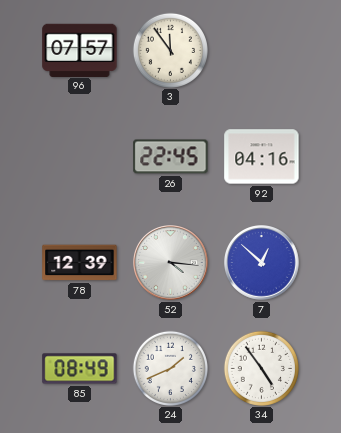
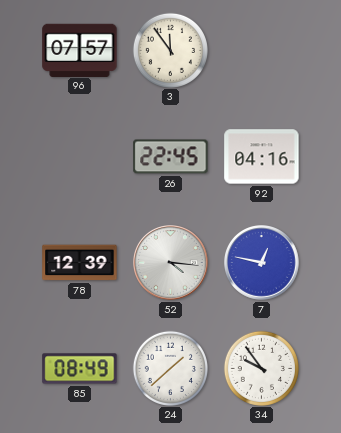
7: 12:52 -> 12:47
24: 1:41 -> 1:38
34: 4:54 -> 9:54
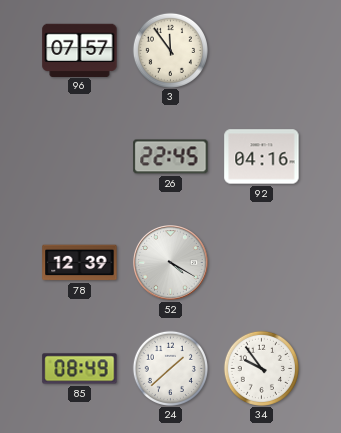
52: 4:16 -> 4:20
7: 12:47 -> none
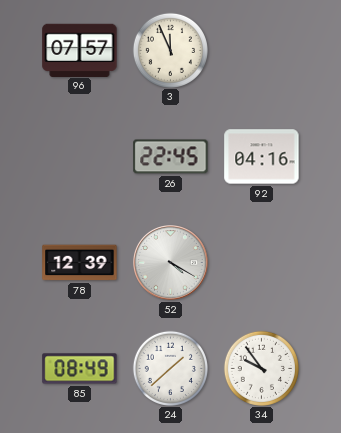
3: 11:54 -> 11:56
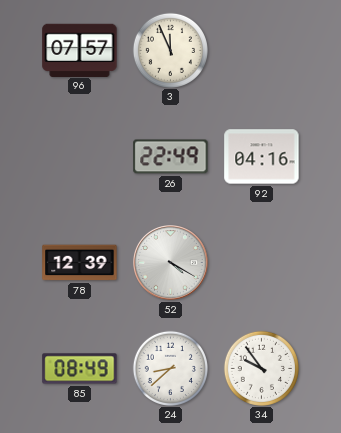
26: 22:45 -> 22:49
24: 1:38 -> 8:38
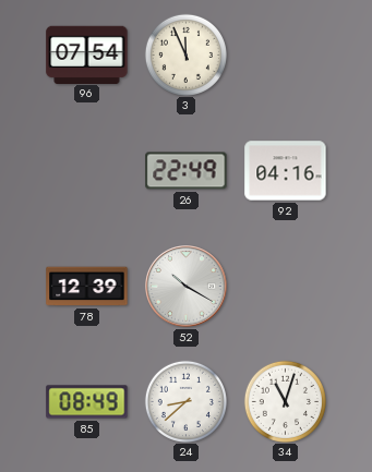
96: 07:57 -> 07:54
52: 4:20 -> 10:20
34: 9:54 -> 11:03
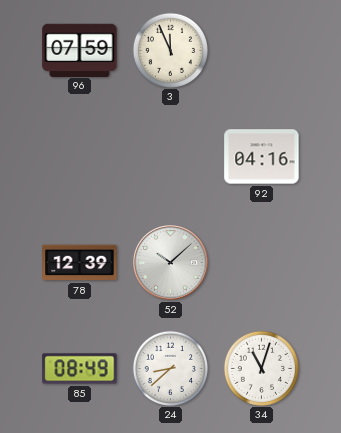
96: 07:54 -> 07:59
26: 22:49 -> none
52: 10:20 -> 10:08
